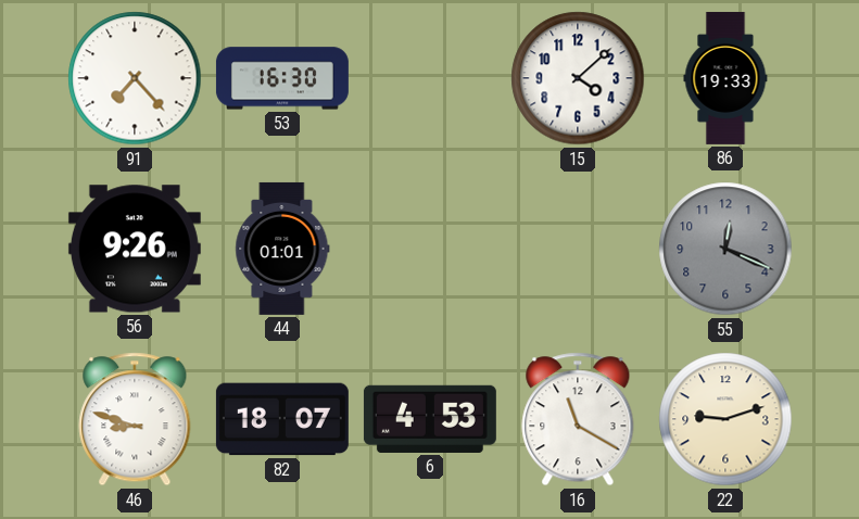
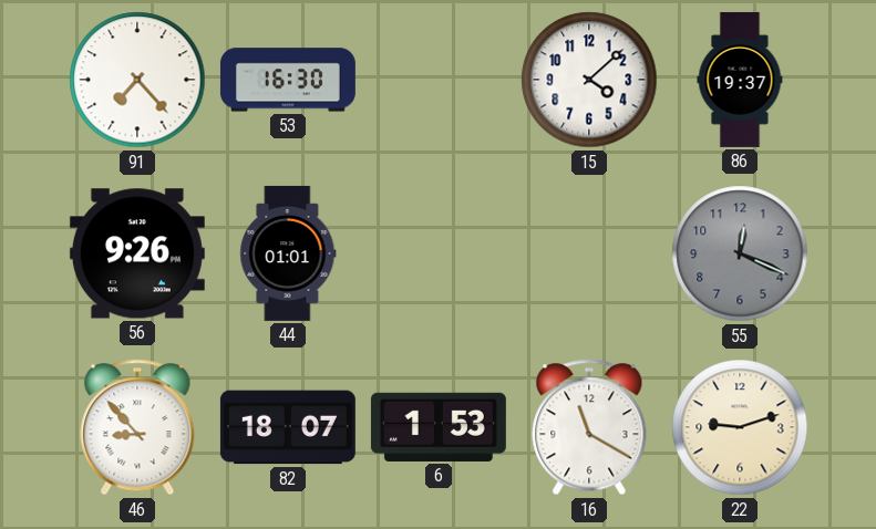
86: 19:33 -> 19:37
46: 8:48 -> 8:53
6: 4:53 -> 1:53
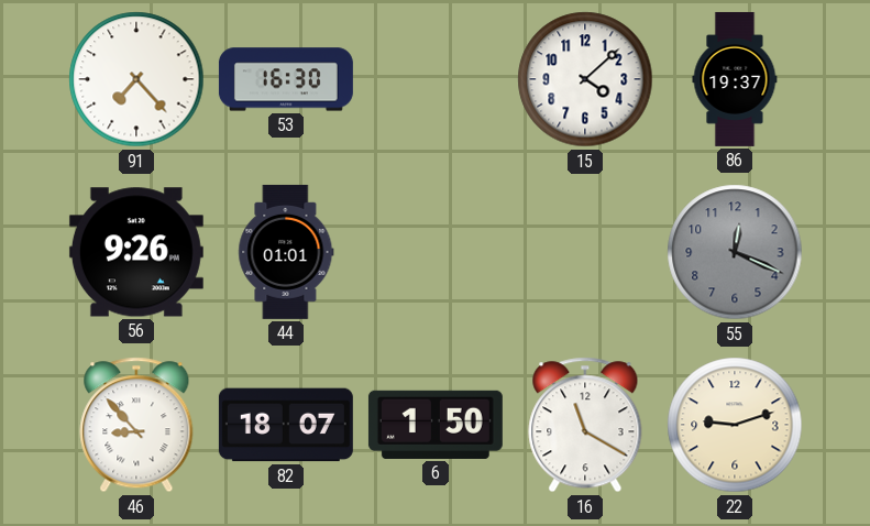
6: 1:53 -> 1:50
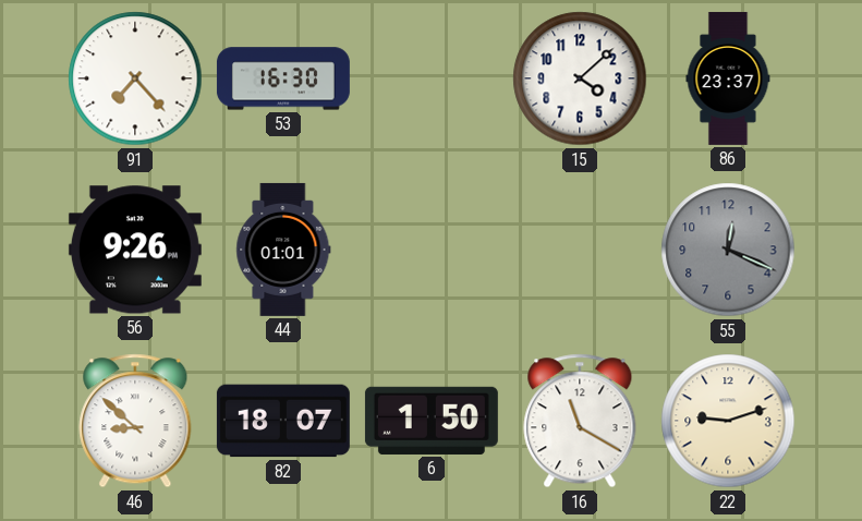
86: 19:37 -> 23:37
46: 8:53 -> 8:52
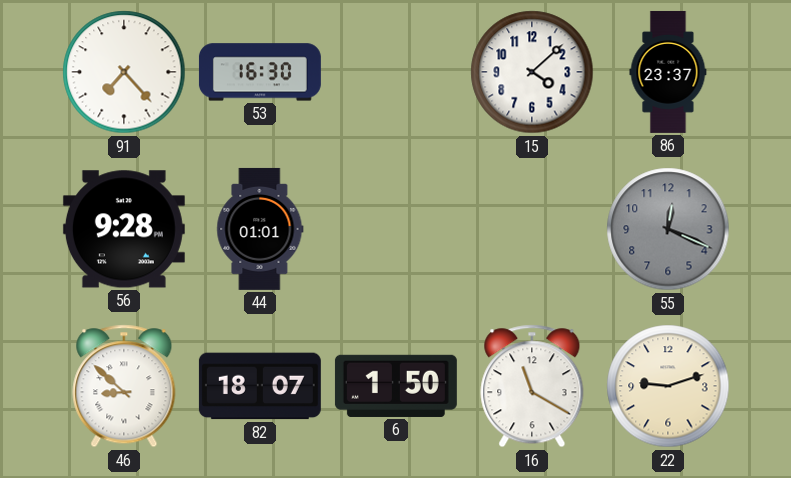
56: 9:26 -> 9:28
